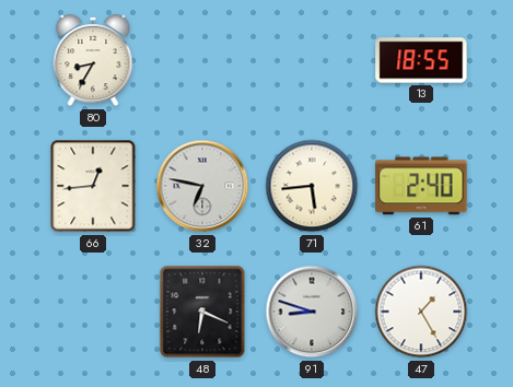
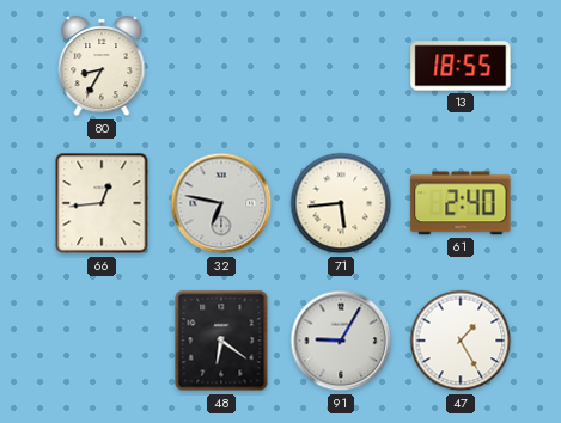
48: 6:19 -> 6:21
91: 8:48 -> 9:05
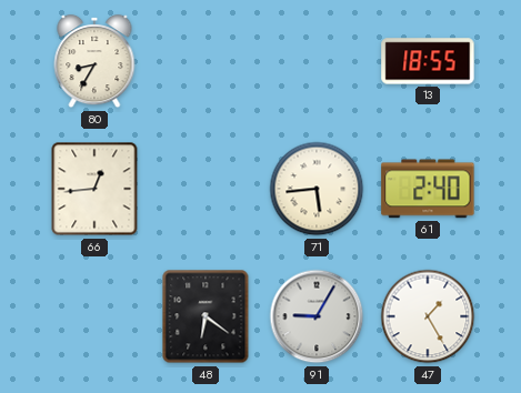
32: 6:47 -> none
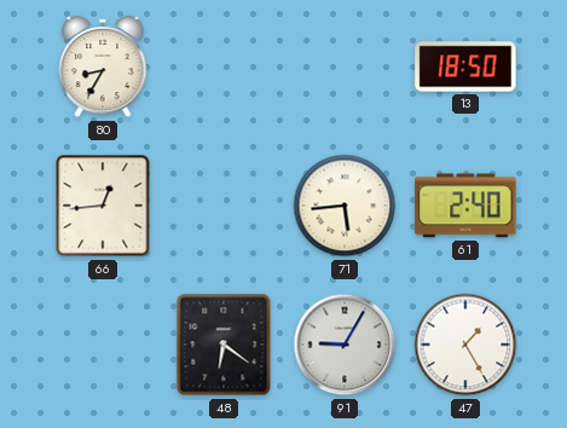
13: 18:55 -> 18:50
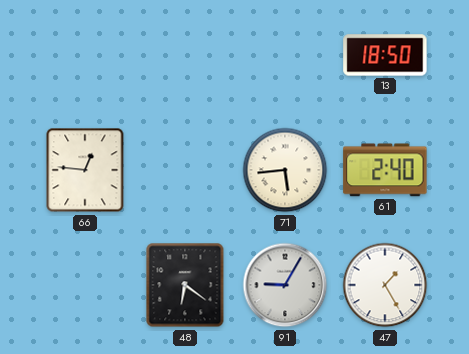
80: 8:35 -> none
66: 12:44 -> 12:46
